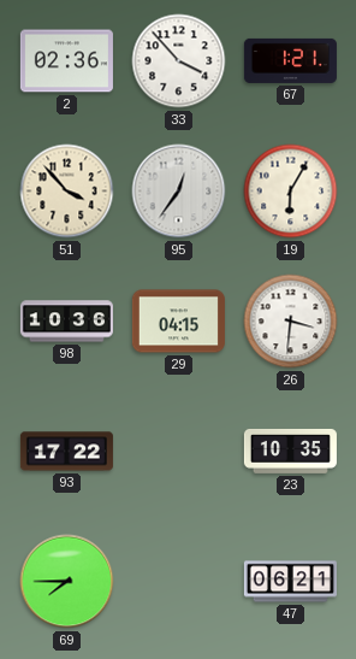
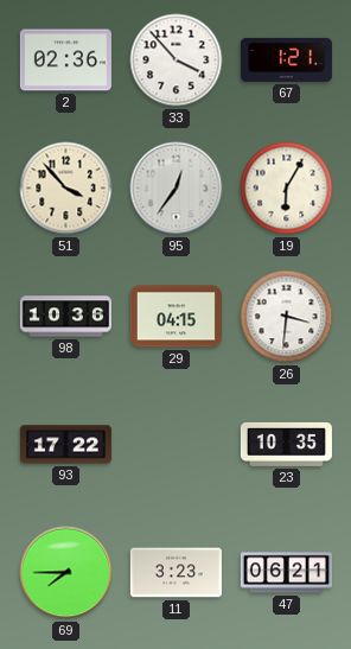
11: none -> 3:23
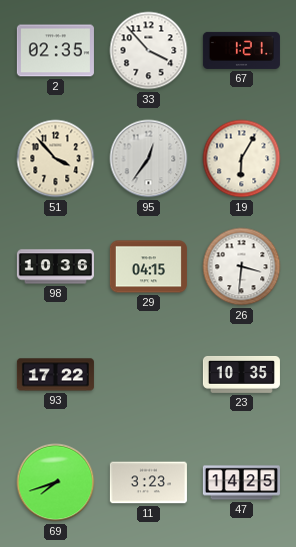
2: 02:36 -> 02:35
69: 7:45 -> 7:42
47: 06:21 -> 14:25
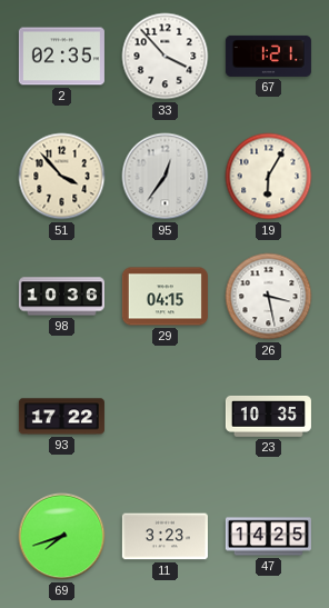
26: 3:31 -> 3:28
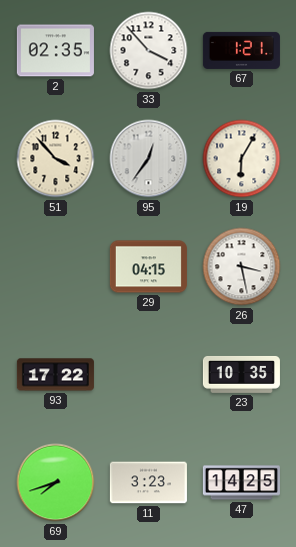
98: 10:36 -> none
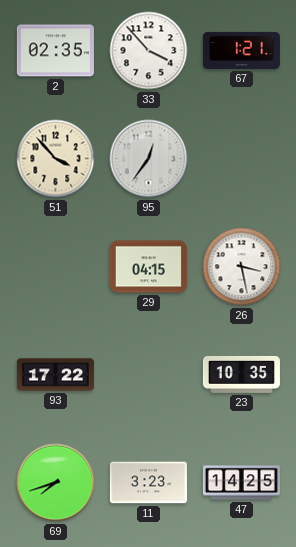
19: 6:05 -> none
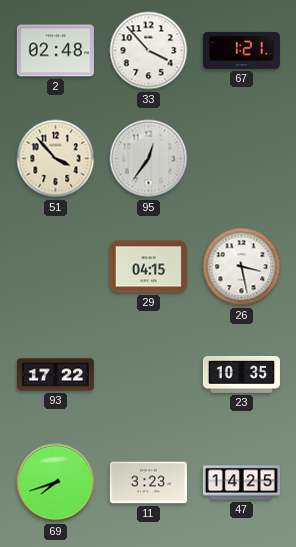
2: 02:35 -> 02:48
